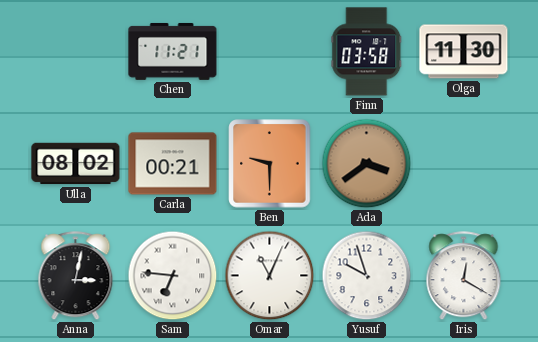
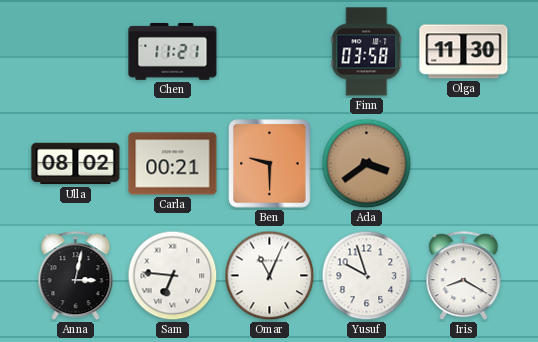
Iris: 12:20 -> 8:20
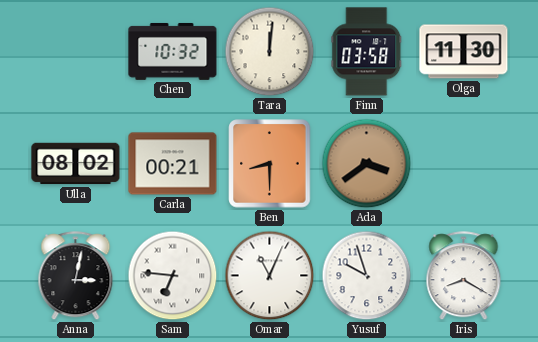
Chen: 11:21 -> 10:32
Tara: none -> 12:01
Ben: 9:30 -> 8:30
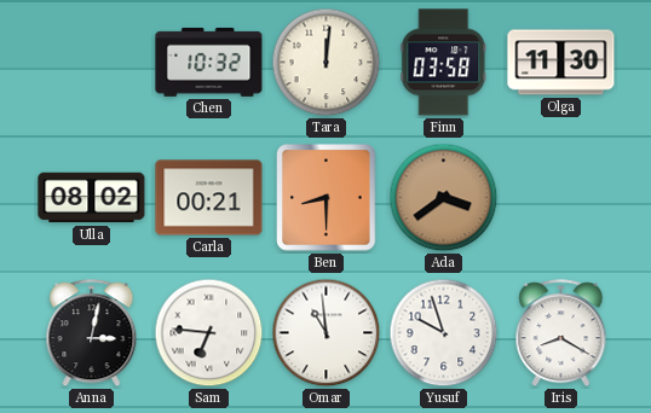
Omar: 11:04 -> 10:59
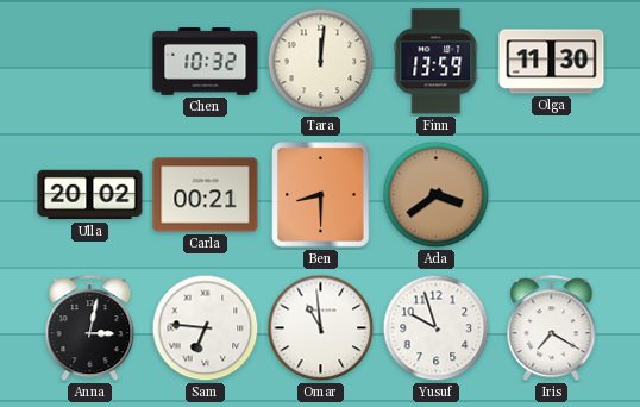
Finn: 03:58 -> 13:59
Ulla: 08:02 -> 20:02
Iris: 8:20 -> 7:20
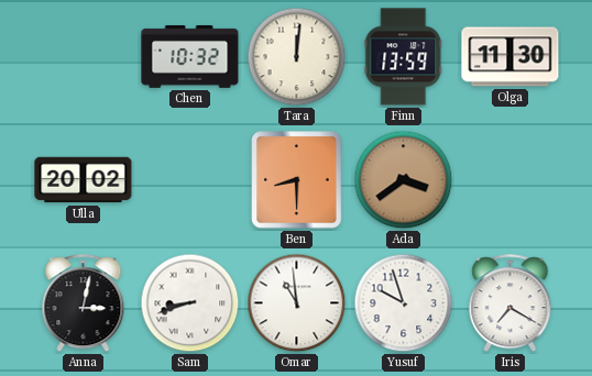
Carla: 00:21 -> none
Sam: 6:46 -> 8:42
